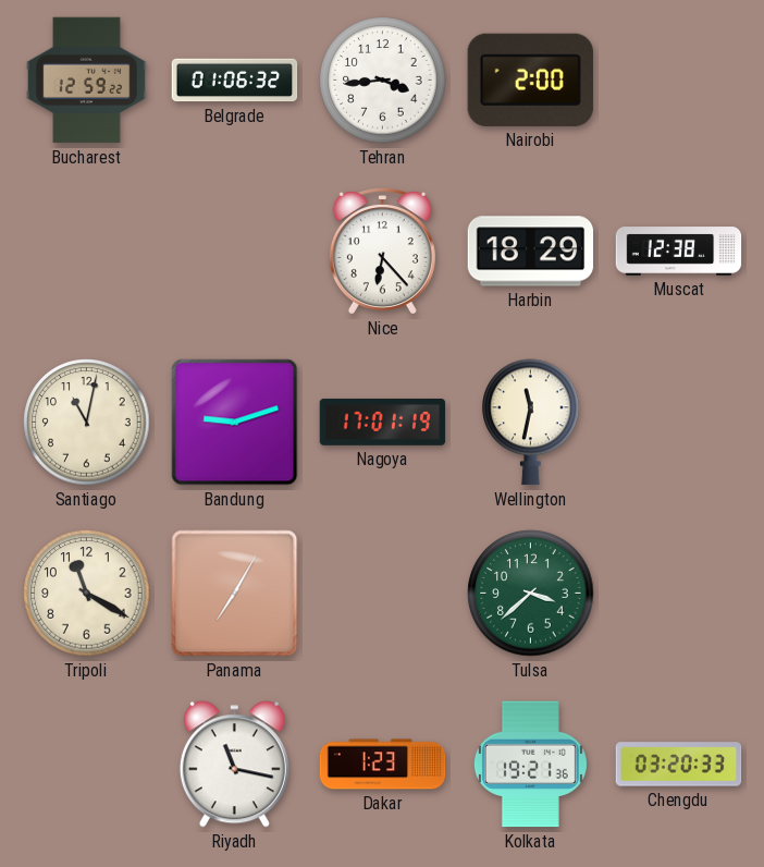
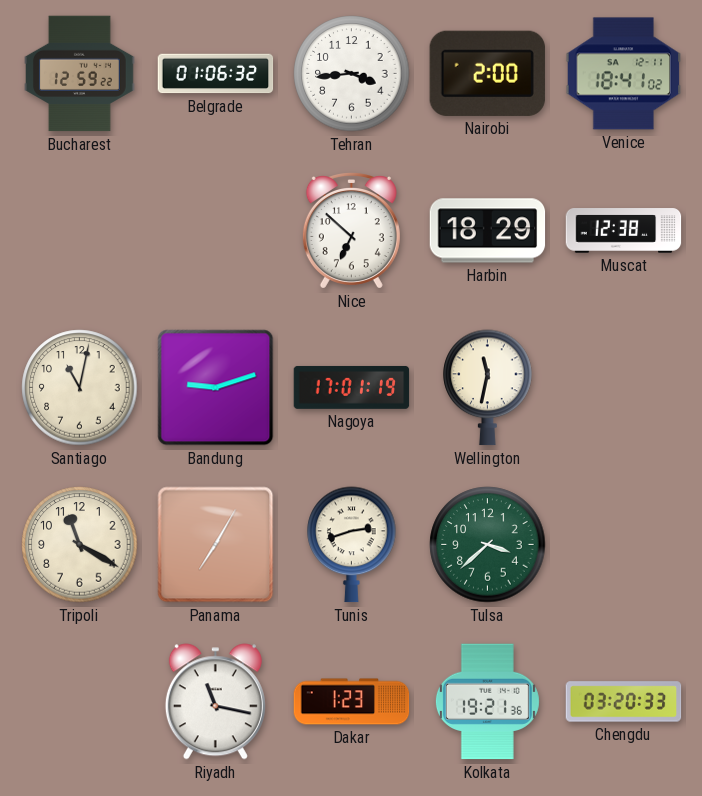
Venice: none -> 18:41
Nice: 6:23 -> 6:52
Tunis: none -> 2:42
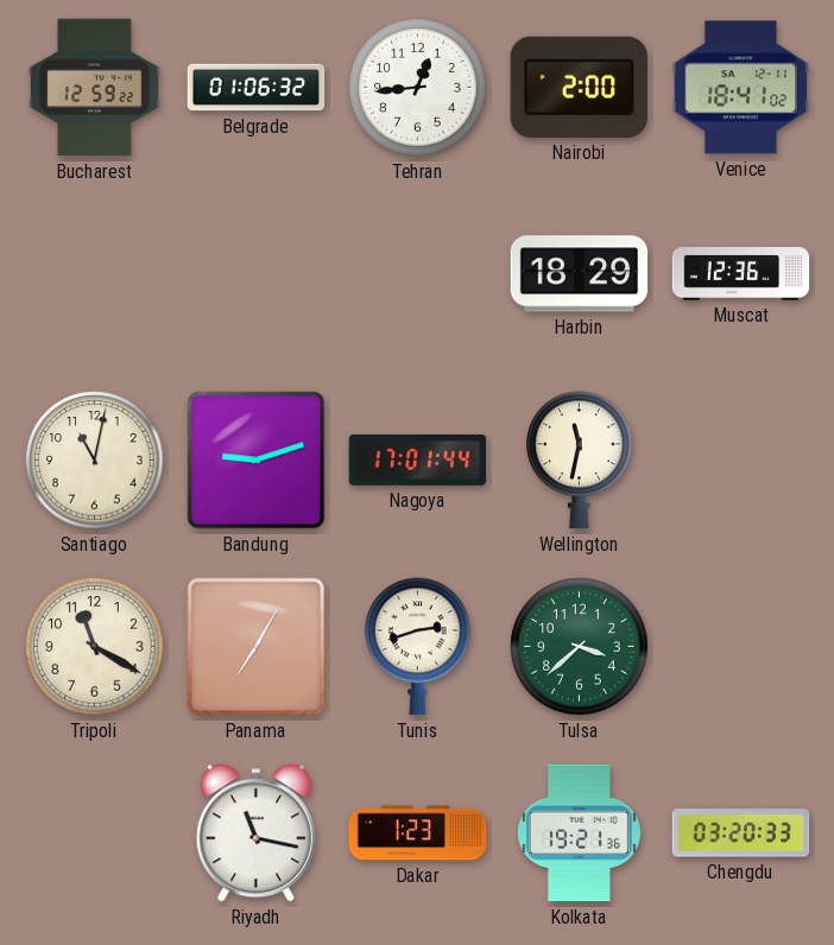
Tehran: 3:44 -> 12:44
Nice: 6:52 -> none
Muscat: 12:38 -> 12:36
Nagoya: 17:01:19 -> 17:01:44
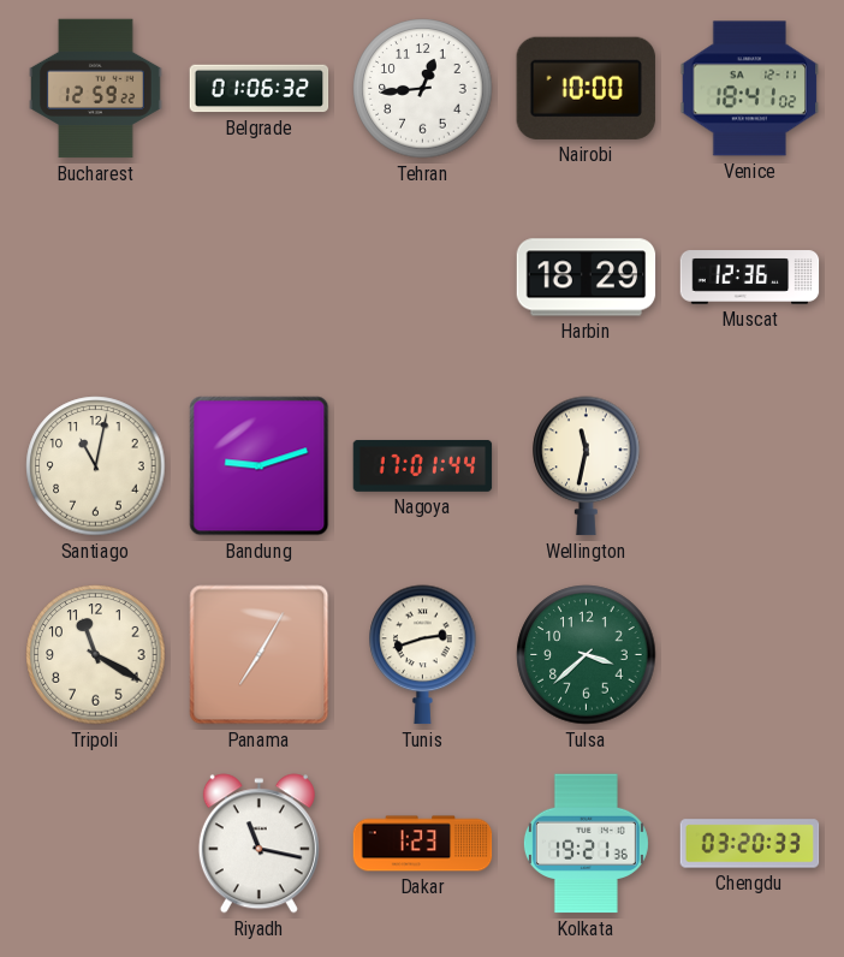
Nairobi: 2:00 -> 10:00
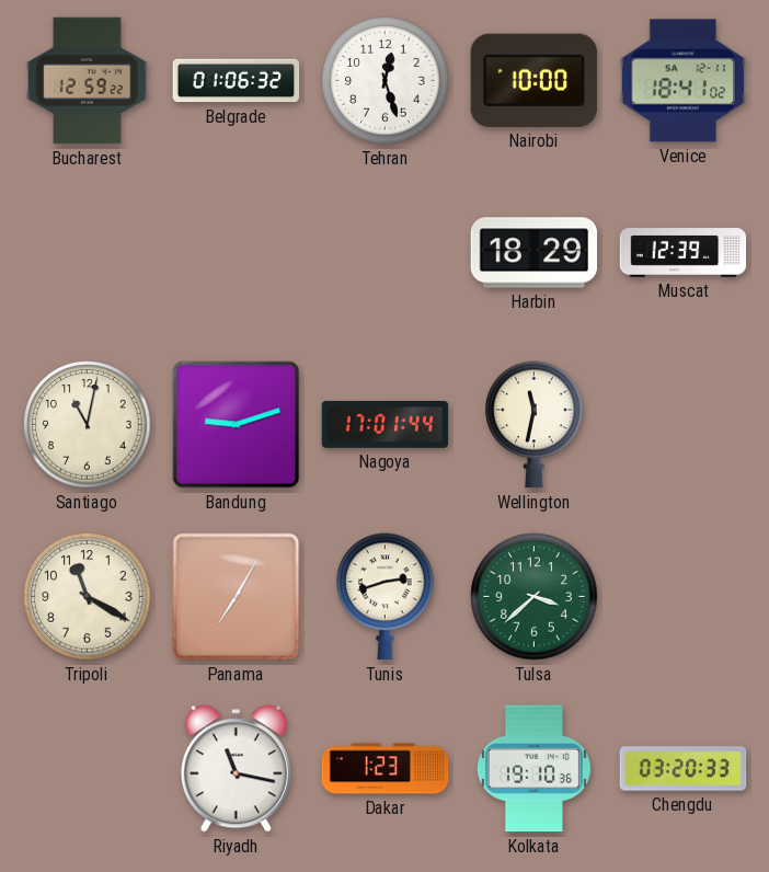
Tehran: 12:44 -> 12:27
Muscat: 12:36 -> 12:39
Kolkata: 19:21 -> 19:10
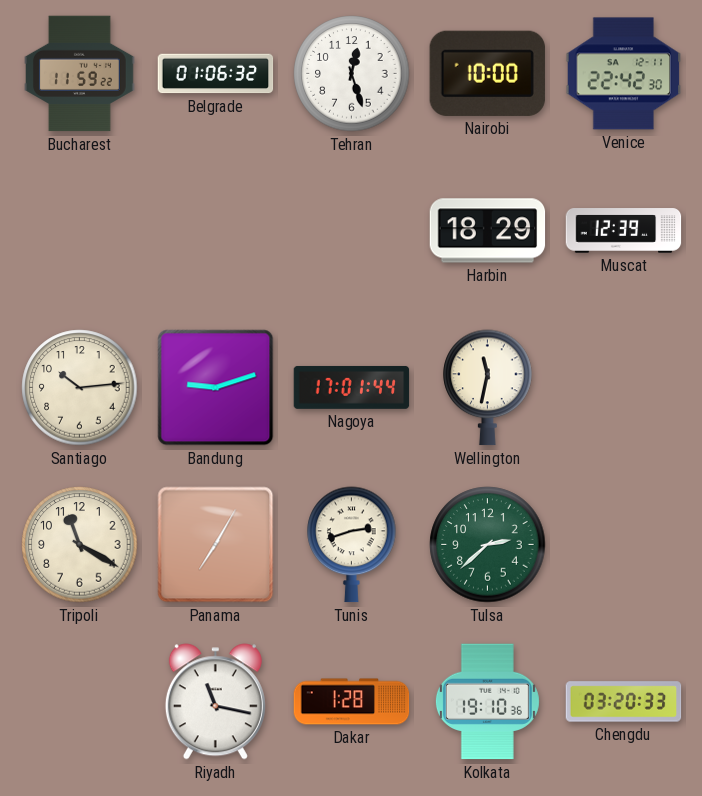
Bucharest: 12:59 -> 11:59
Venice: 18:41 -> 22:42
Santiago: 11:02 -> 10:14
Tulsa: 3:38 -> 2:38
Dakar: 1:23 -> 1:28
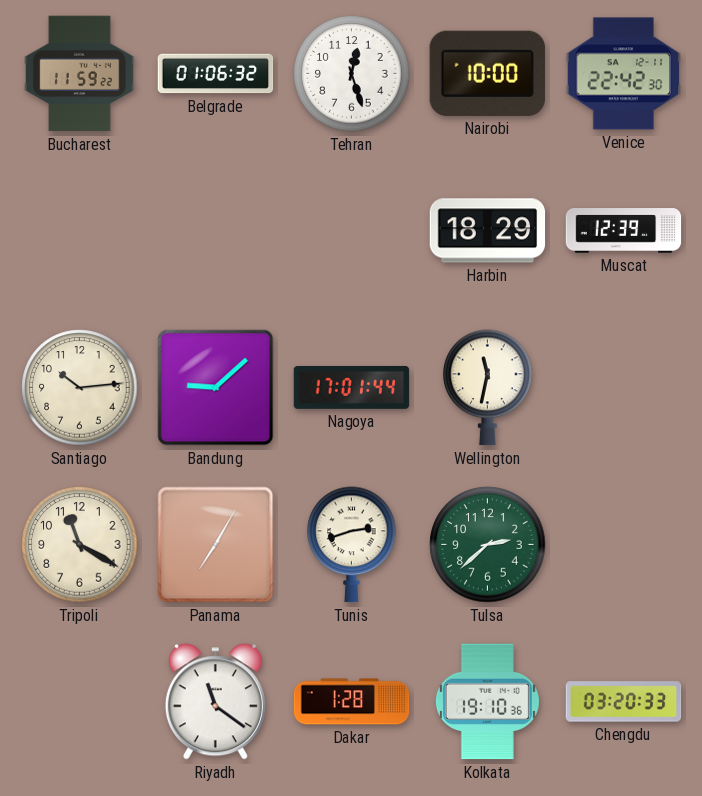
Bandung: 9:12 -> 9:08
Riyadh: 11:17 -> 11:21
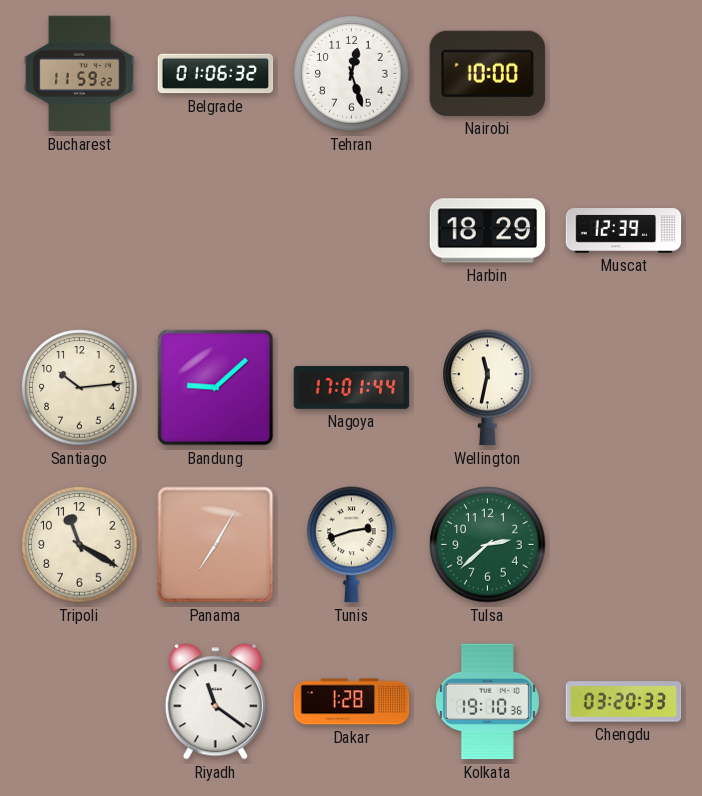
Venice: 22:42 -> none
